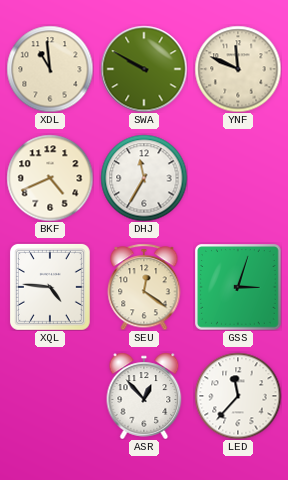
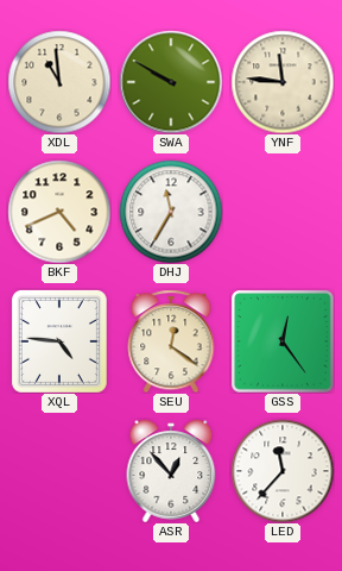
YNF: 11:49 -> 11:46
GSS: 3:03 -> 12:24
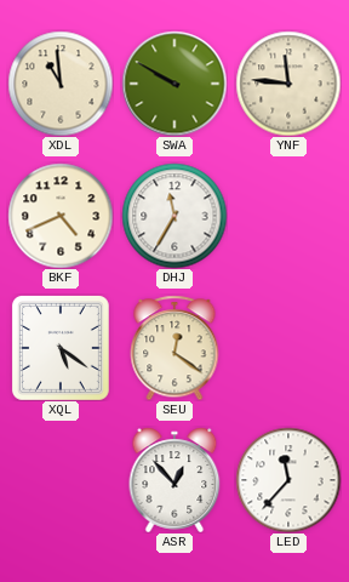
XQL: 4:46 -> 5:21
GSS: 12:24 -> none
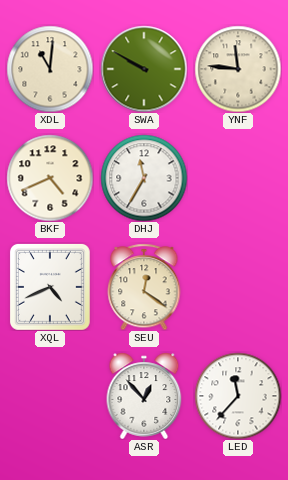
XDL: 10:59 -> 11:01
XQL: 5:21 -> 4:41
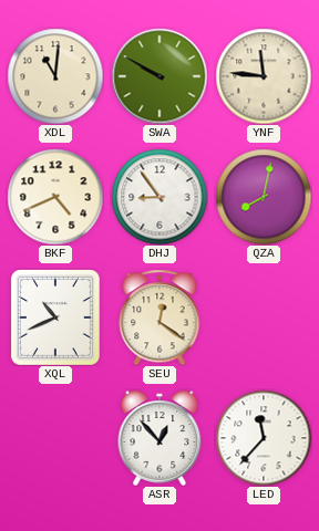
DHJ: 11:35 -> 8:54
QZA: none -> 8:02
XQL: 4:41 -> 10:41
